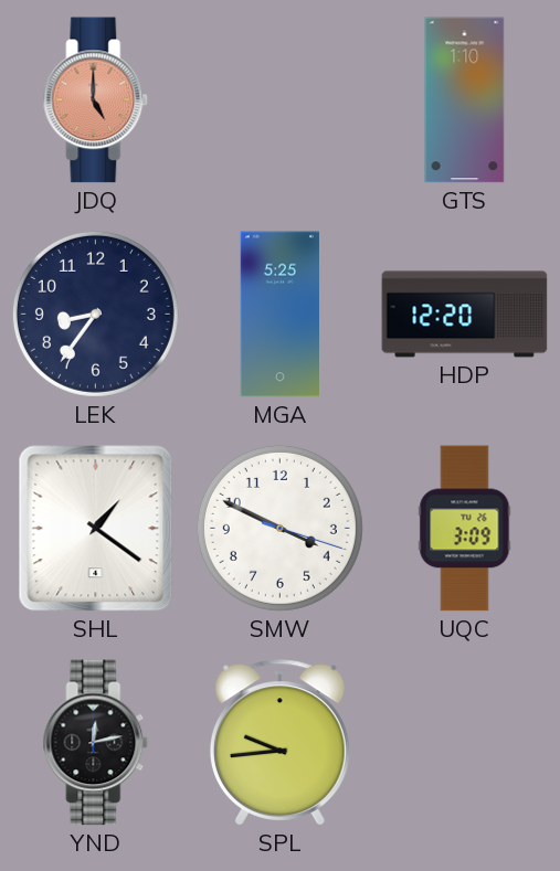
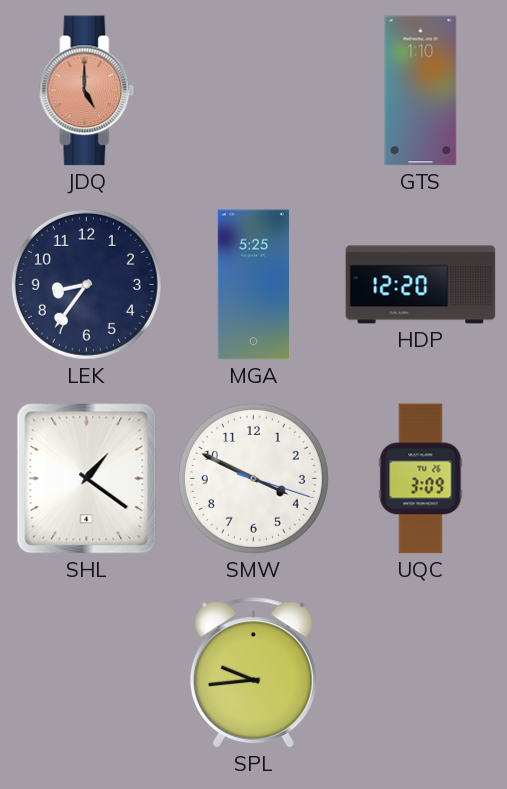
YND: 12:13 -> none
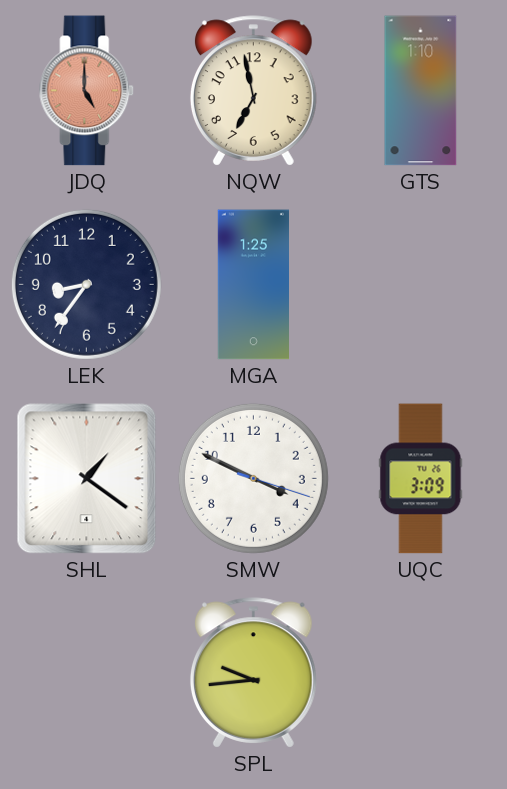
NQW: none -> 6:58
MGA: 5:25 -> 1:25
HDP: 12:20 -> none
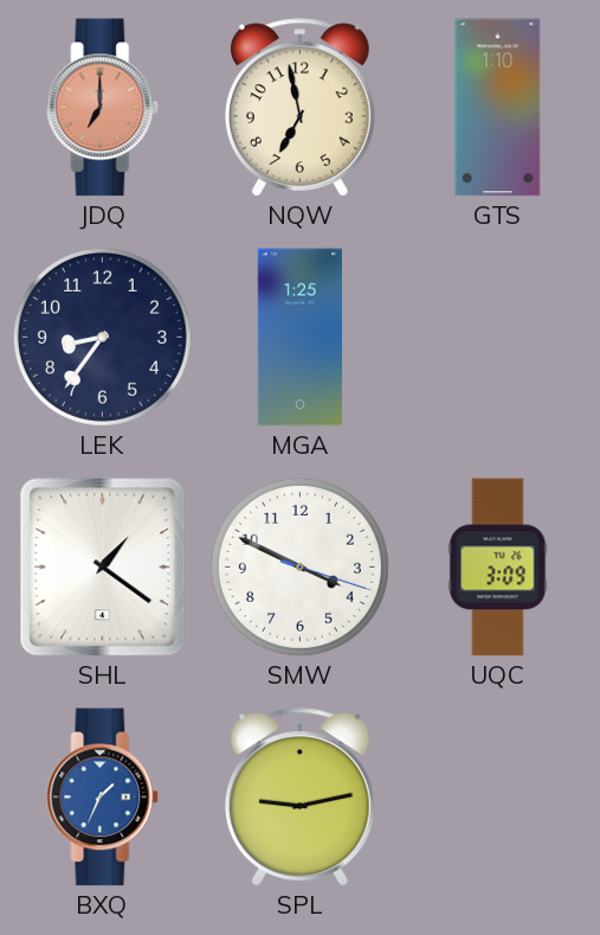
JDQ: 5:00 -> 7:00
BXQ: none -> 1:34
SPL: 9:44 -> 9:13
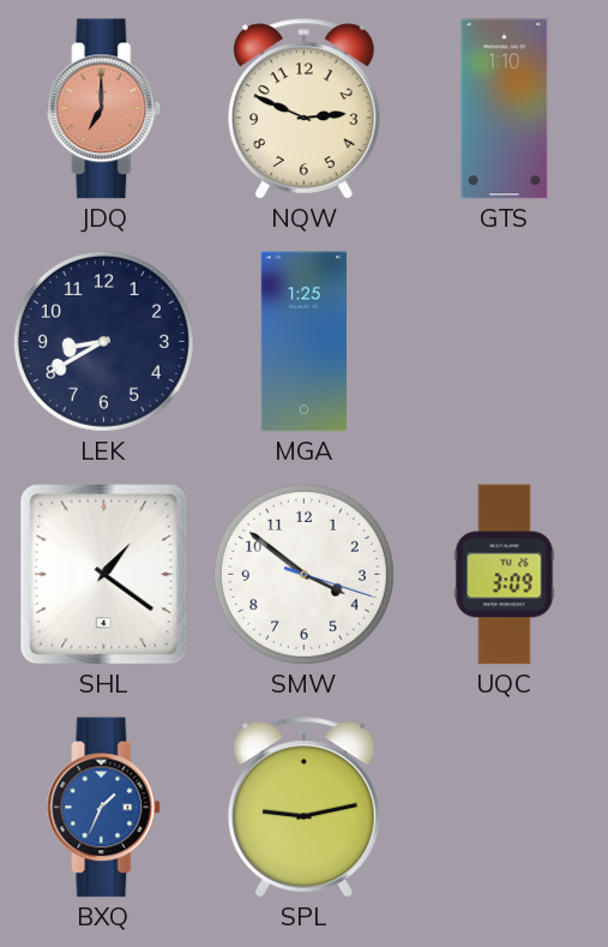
NQW: 6:58 -> 2:49
LEK: 8:36 -> 8:40
SMW: 3:49 -> 3:51
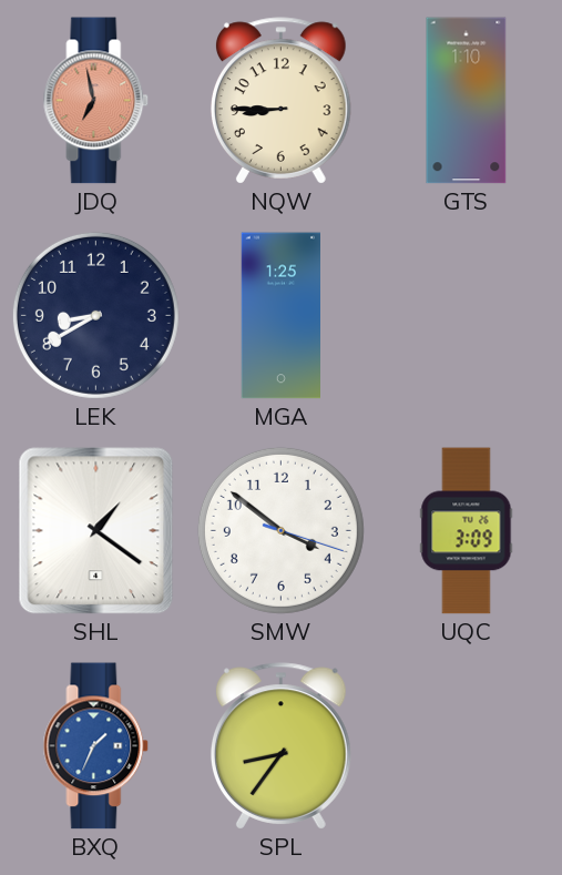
JDQ: 7:00 -> 6:58
NQW: 2:49 -> 8:45
SPL: 9:13 -> 8:36
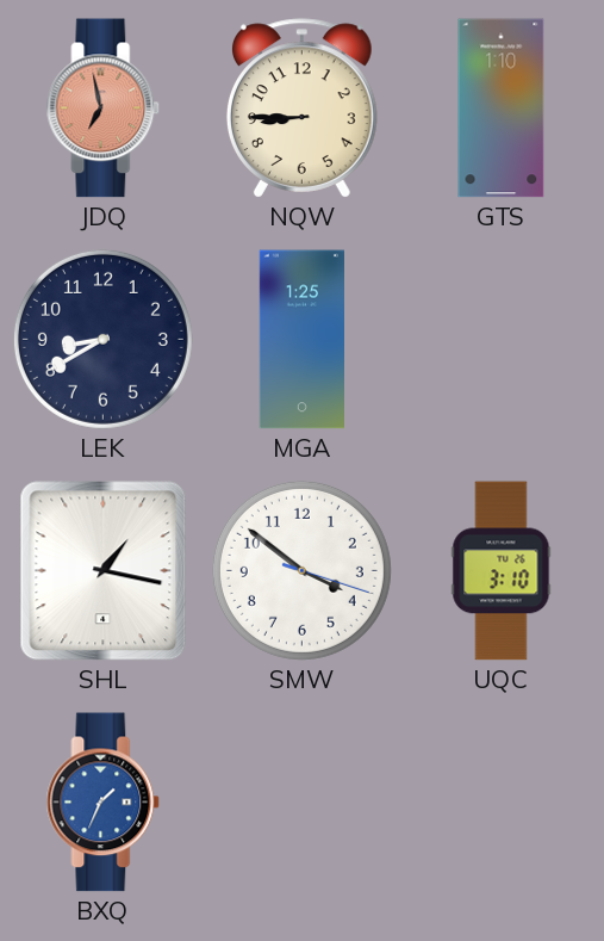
SHL: 1:21 -> 1:17
UQC: 3:09 -> 3:10
SPL: 8:36 -> none
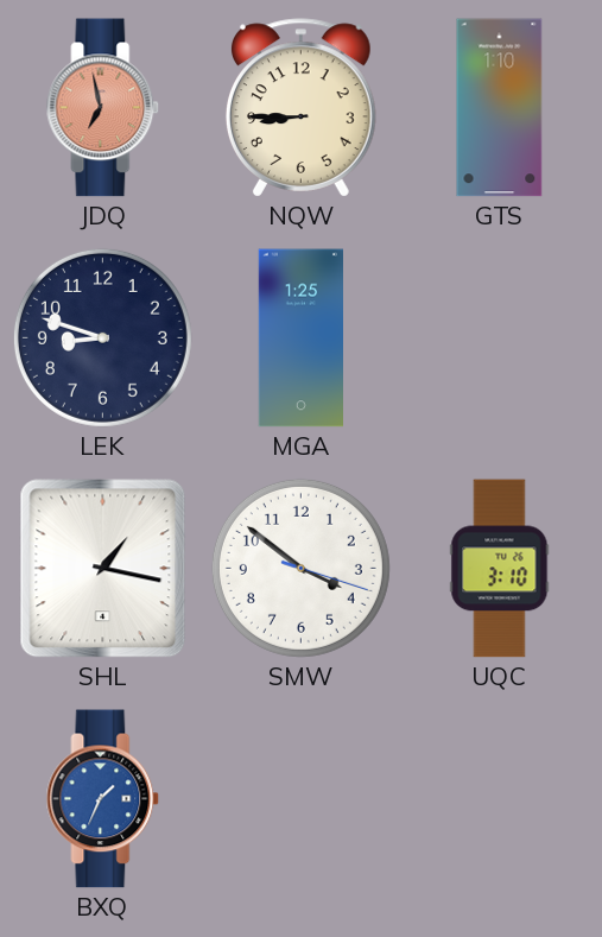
LEK: 8:40 -> 8:48
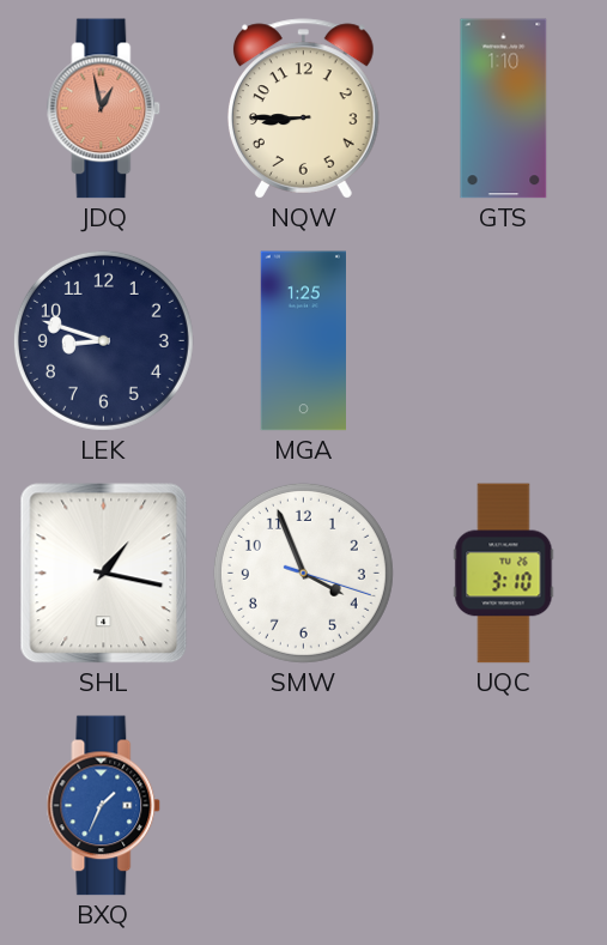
JDQ: 6:58 -> 12:58
SMW: 3:51 -> 3:56
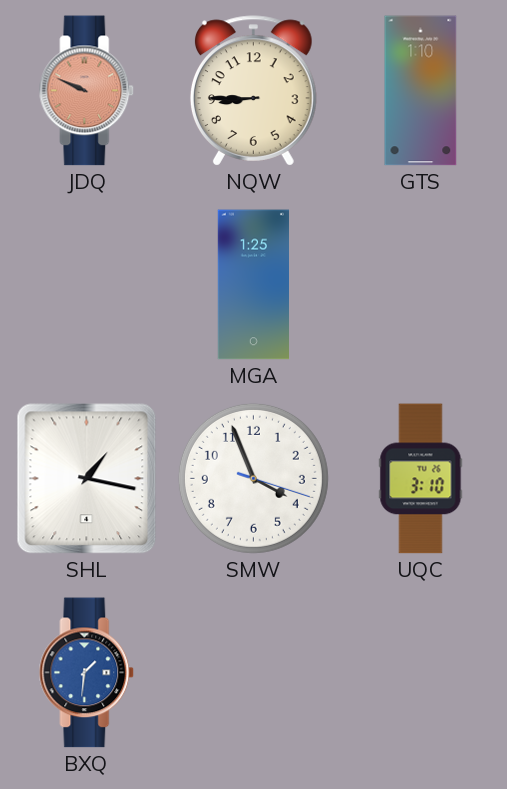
JDQ: 12:58 -> 9:49
LEK: 8:48 -> none
BXQ: 1:34 -> 1:31
